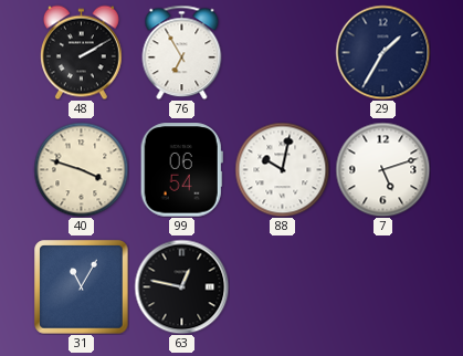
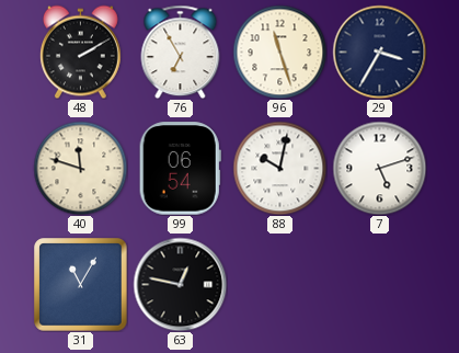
96: none -> 11:27
29: 1:35 -> 3:35
40: 3:48 -> 11:48
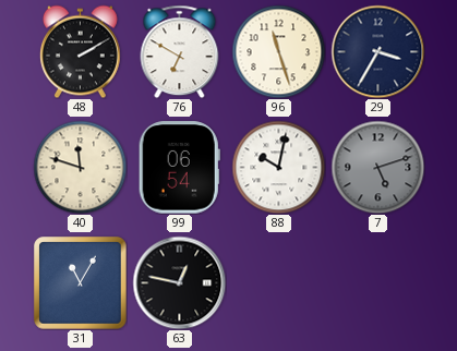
76: 6:55 -> 6:50
7 dial: white -> grey
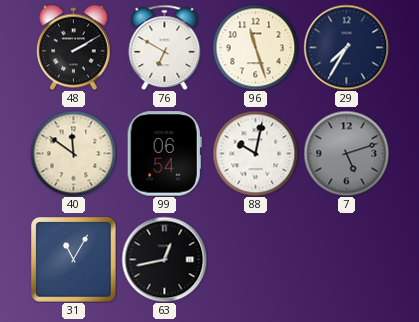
29: 3:35 -> 7:35
40: 11:48 -> 11:51
63: 12:47 -> 12:43
